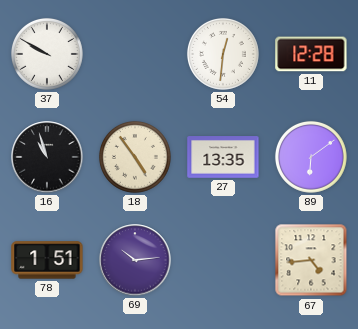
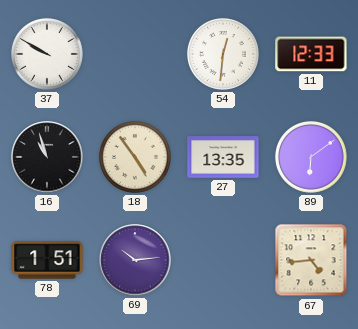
11: 12:28 -> 12:33
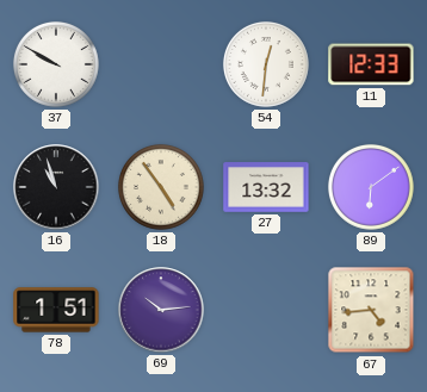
27: 13:35 -> 13:32
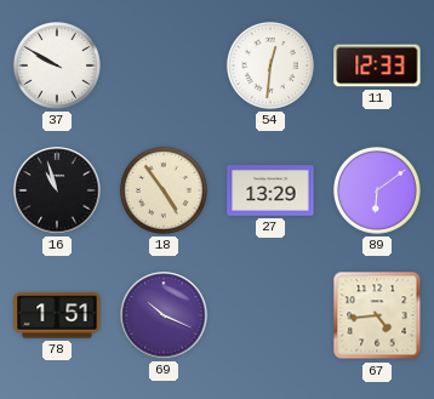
27: 13:32 -> 13:29
69: 10:14 -> 10:19
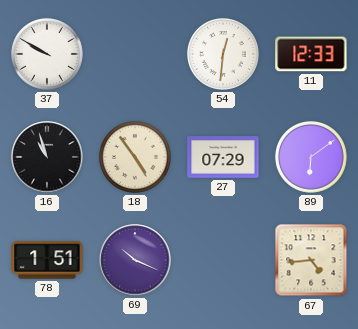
27: 13:29 -> 07:29
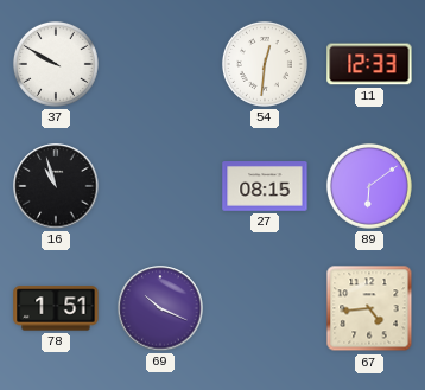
18: 4:54 -> none
27: 07:29 -> 08:15
